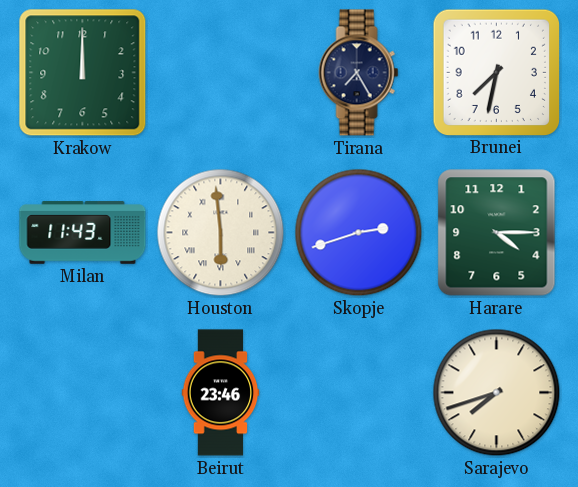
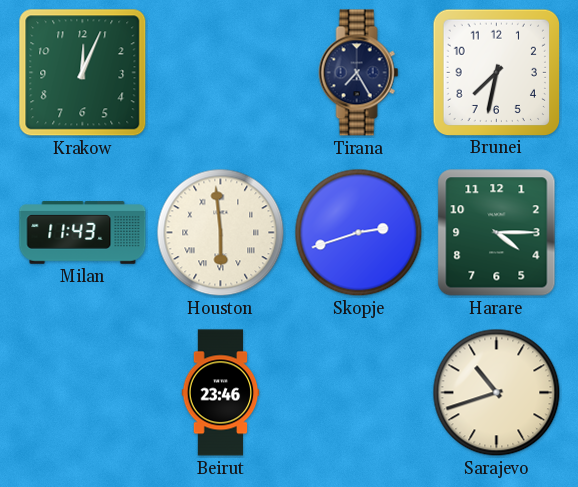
Krakow: 12:00 -> 12:04
Sarajevo: 7:42 -> 10:42
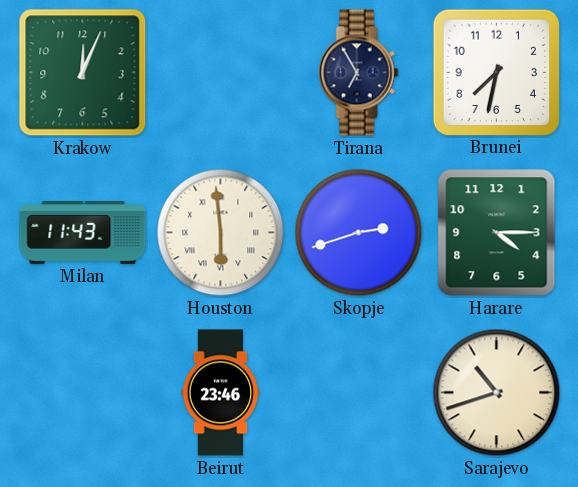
Tirana: 7:25 -> 6:55
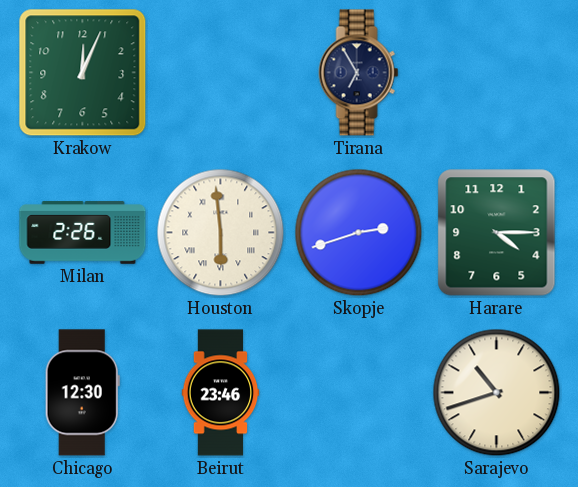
Brunei: 7:32 -> none
Milan: 11:43 -> 2:26
Chicago: none -> 12:30
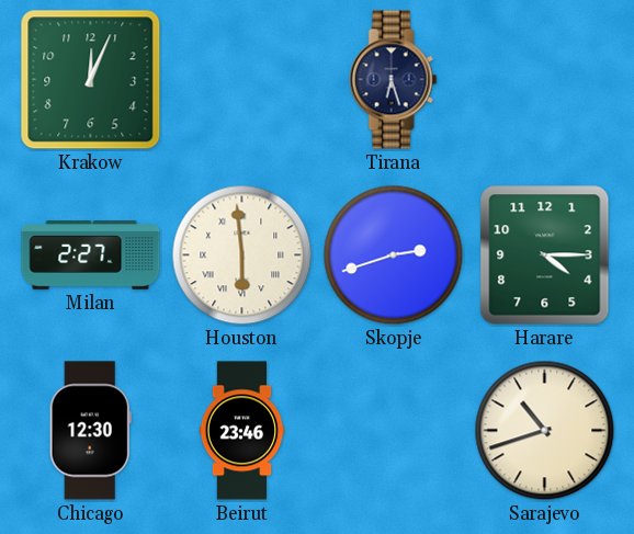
Tirana: 6:55 -> 6:27
Milan: 2:26 -> 2:27
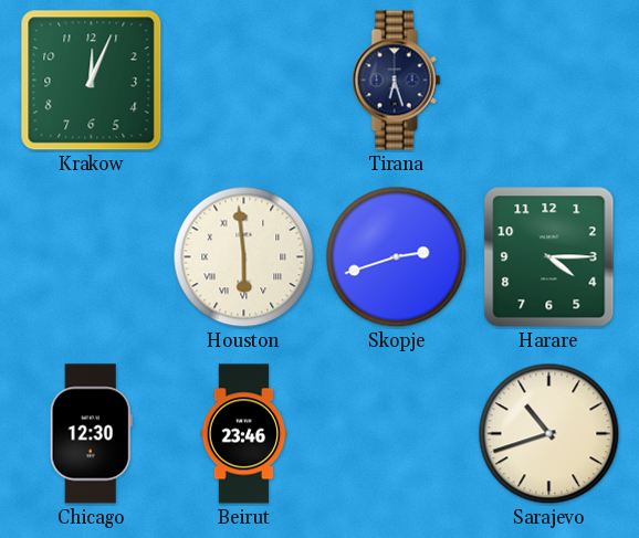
Milan: 2:27 -> none
